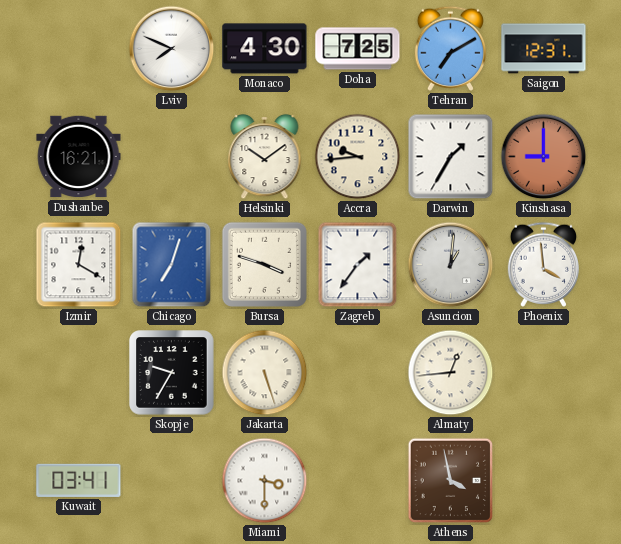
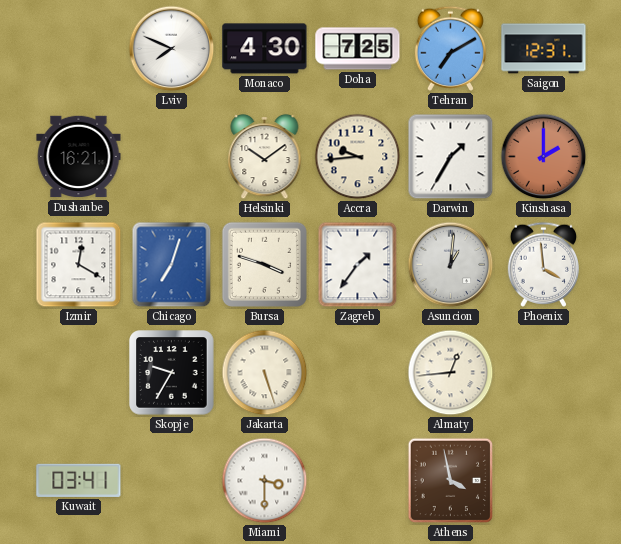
Kinshasa: 9:00 -> 2:00
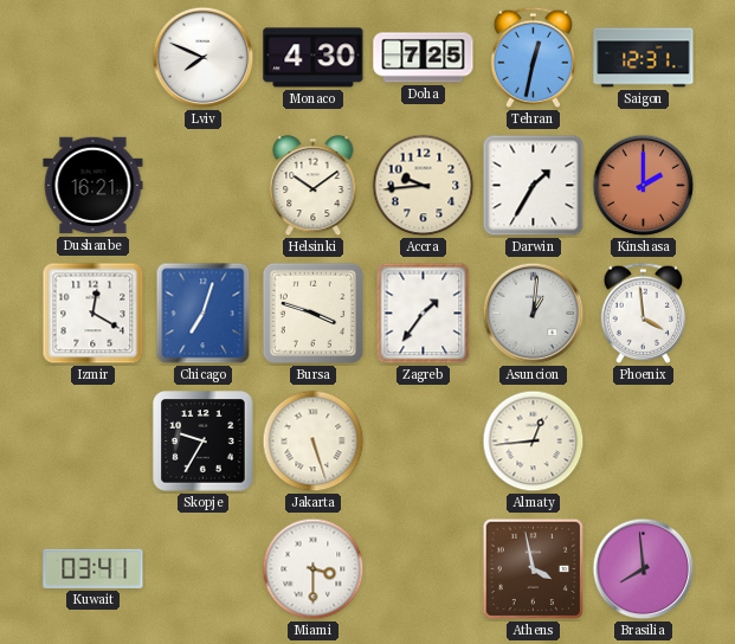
Tehran: 7:10 -> 12:32
Brasilia: none -> 7:59
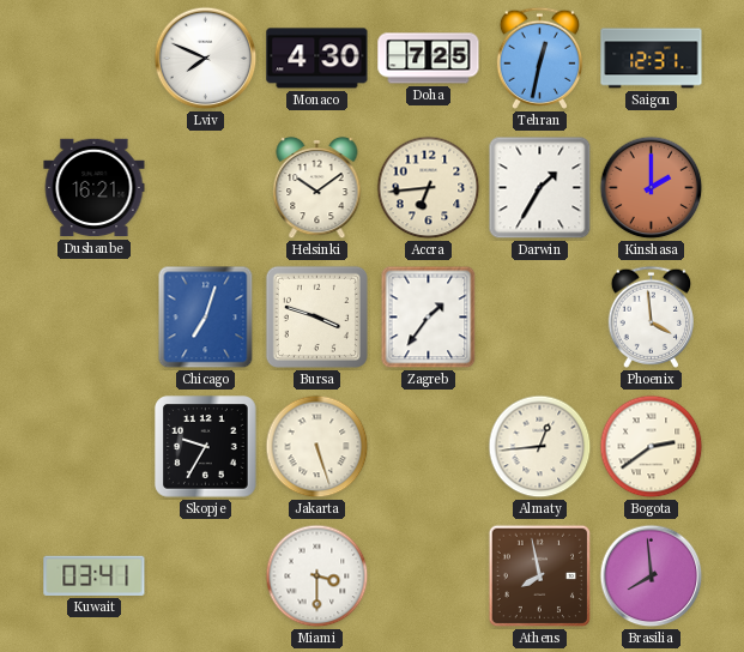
Accra: 9:44 -> 6:44
Izmir: 12:20 -> none
Asuncion: 1:01 -> none
Bogota: none -> 2:39
Athens: 3:58 -> 7:58
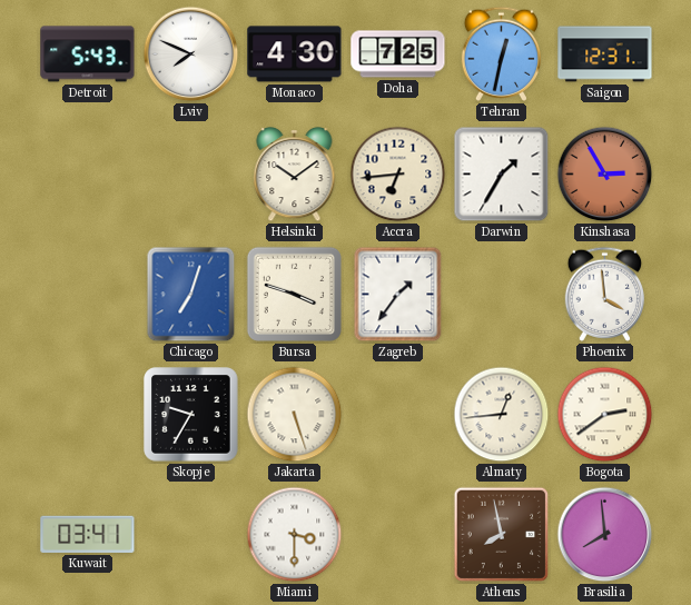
Detroit: none -> 5:43
Dushanbe: 16:21 -> none
Kinshasa: 2:00 -> 2:55
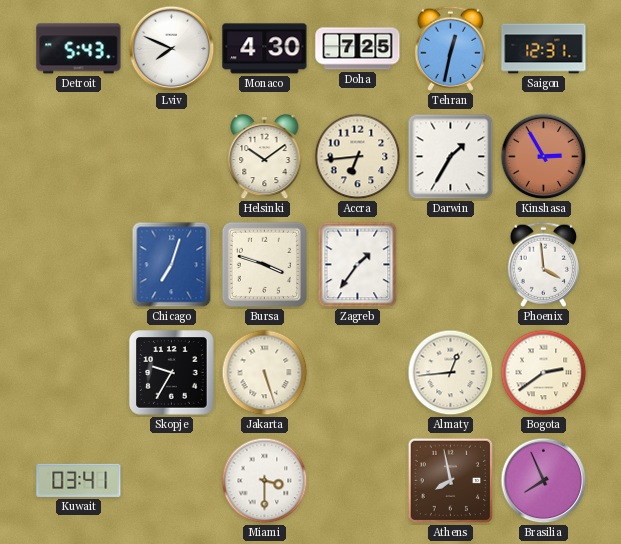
Brasilia: 7:59 -> 7:56
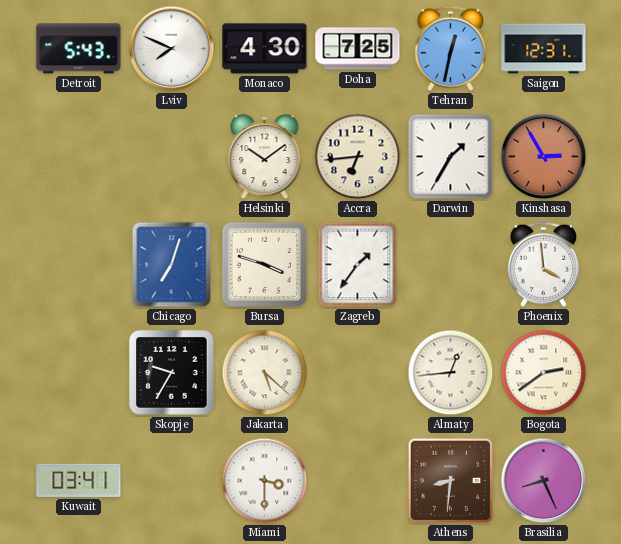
Jakarta: 5:27 -> 5:22
Athens: 7:58 -> 8:31
Brasilia: 7:56 -> 8:26
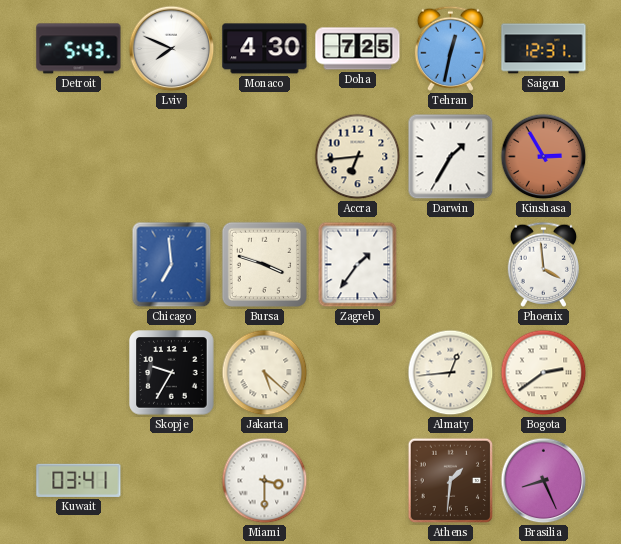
Helsinki: 10:09 -> none
Chicago: 7:03 -> 6:59
Athens: 8:31 -> 1:31
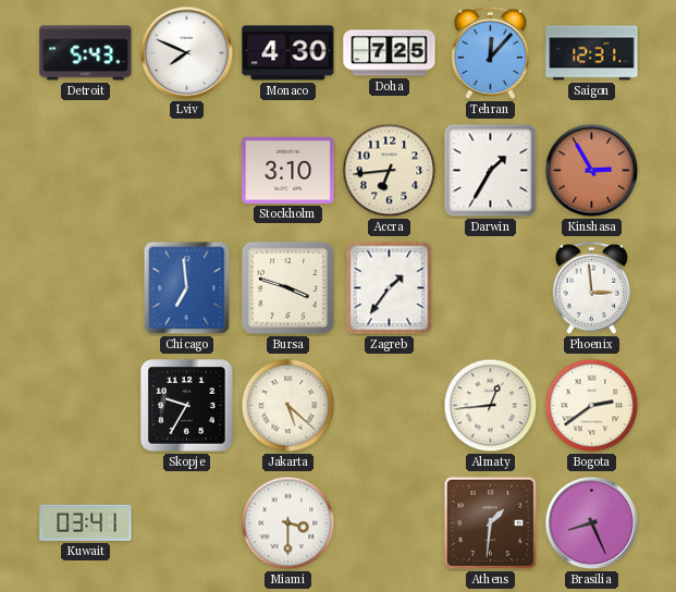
Tehran: 12:32 -> 12:07
Stockholm: none -> 3:10
Phoenix: 3:59 -> 2:59
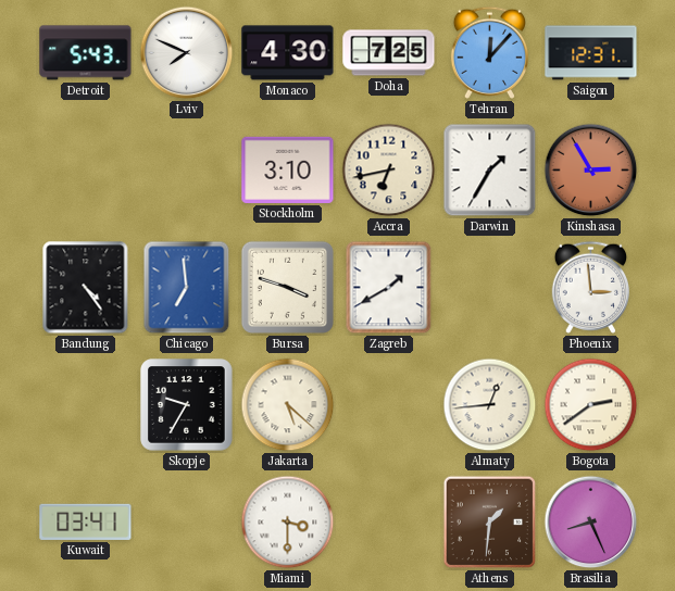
Accra: 6:44 -> 6:43
Bandung: none -> 4:24
Zagreb: 1:36 -> 1:40
